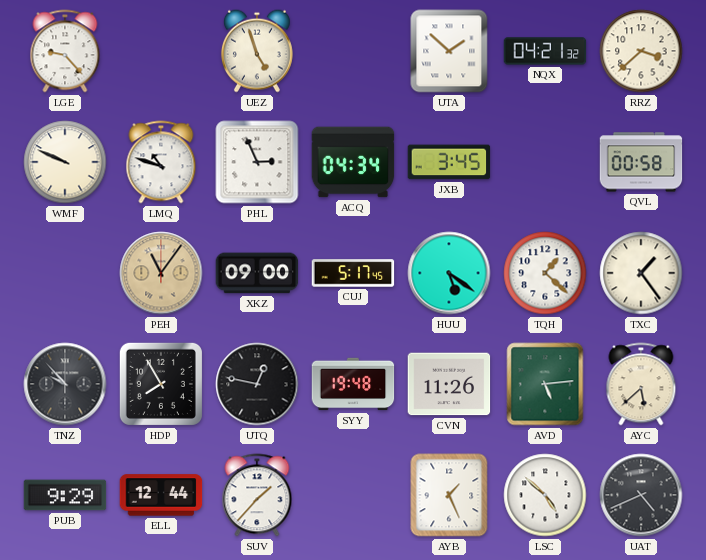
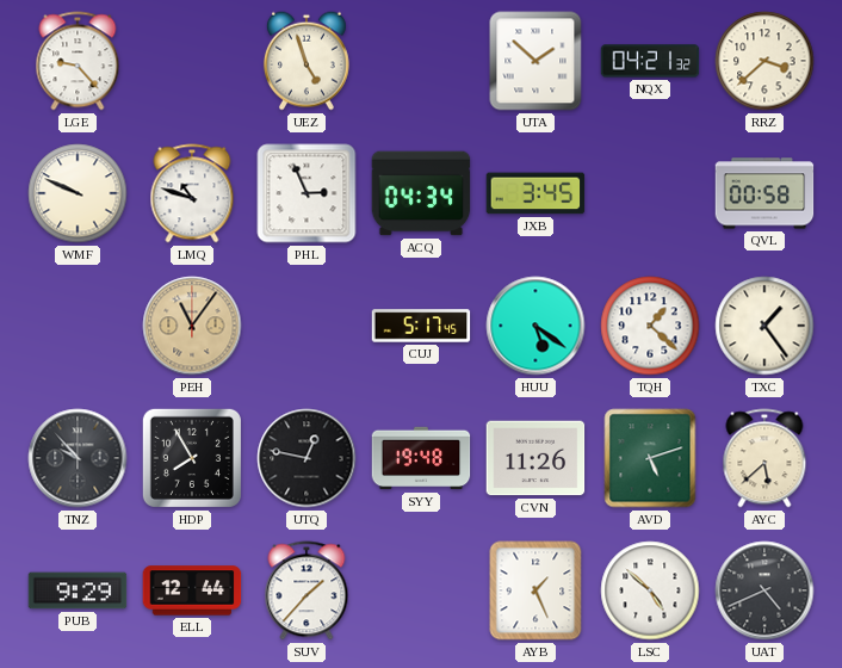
XKZ: 09:00 -> none
AVD: 5:14 -> 5:12
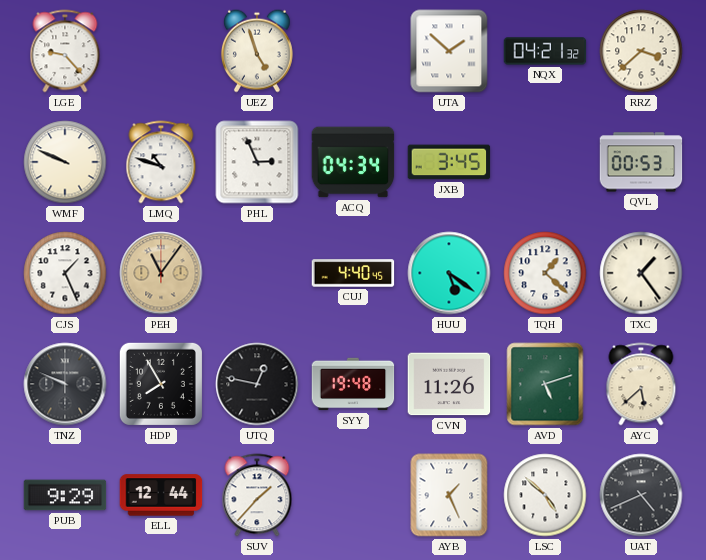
QVL: 00:58 -> 00:53
CJS: none -> 1:26
CUJ: 5:17 -> 4:40
TNZ: 9:53 -> 9:49
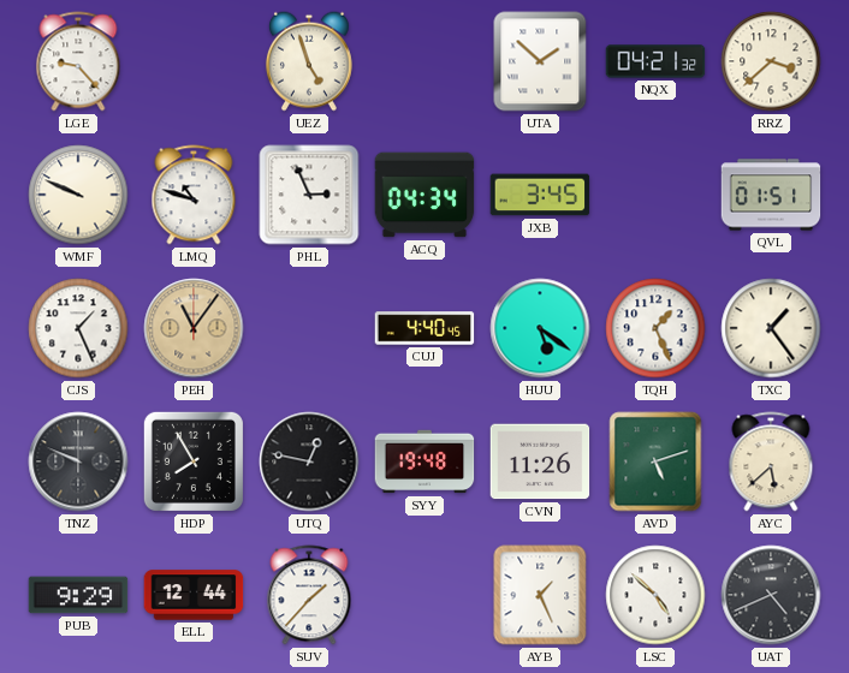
QVL: 00:53 -> 01:51
TQH: 1:22 -> 1:26
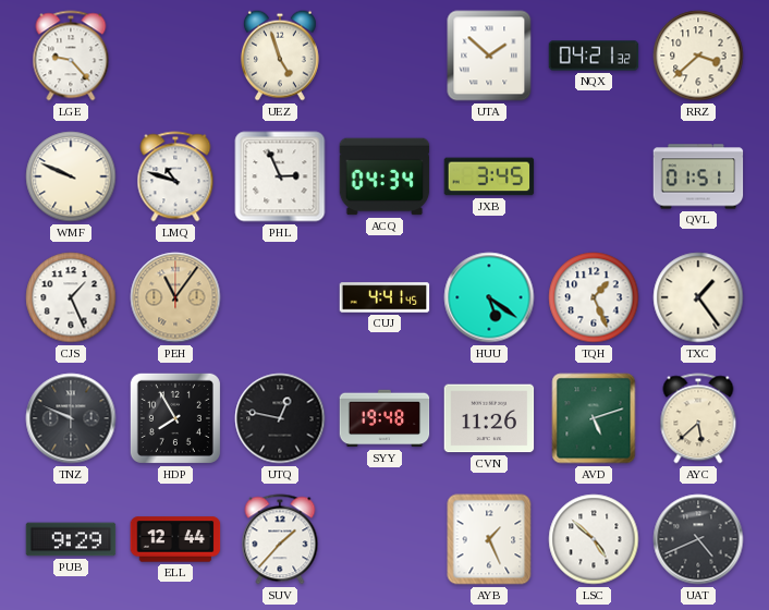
CUJ: 4:40 -> 4:41
